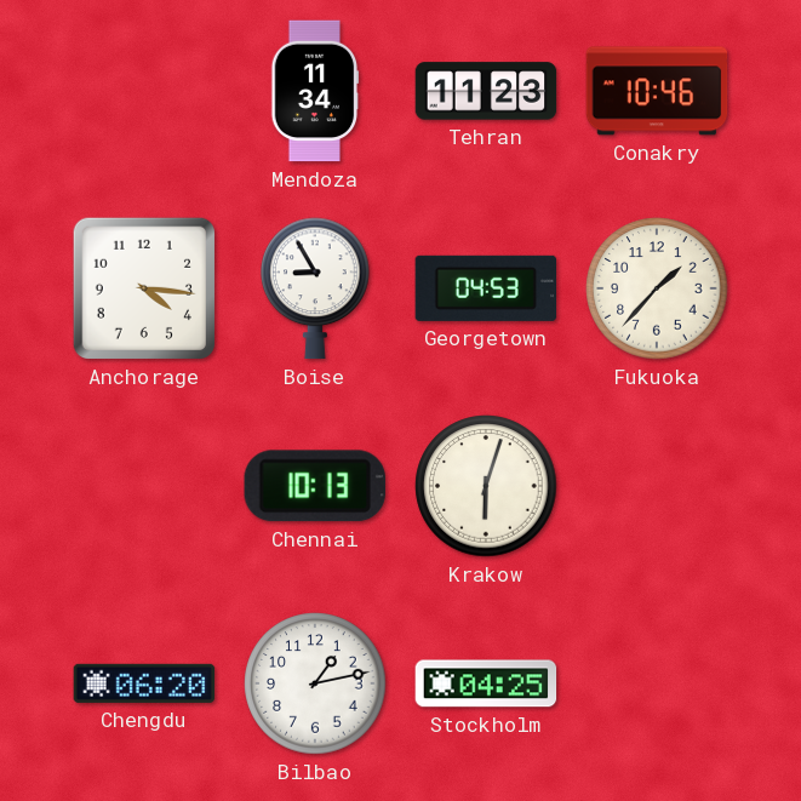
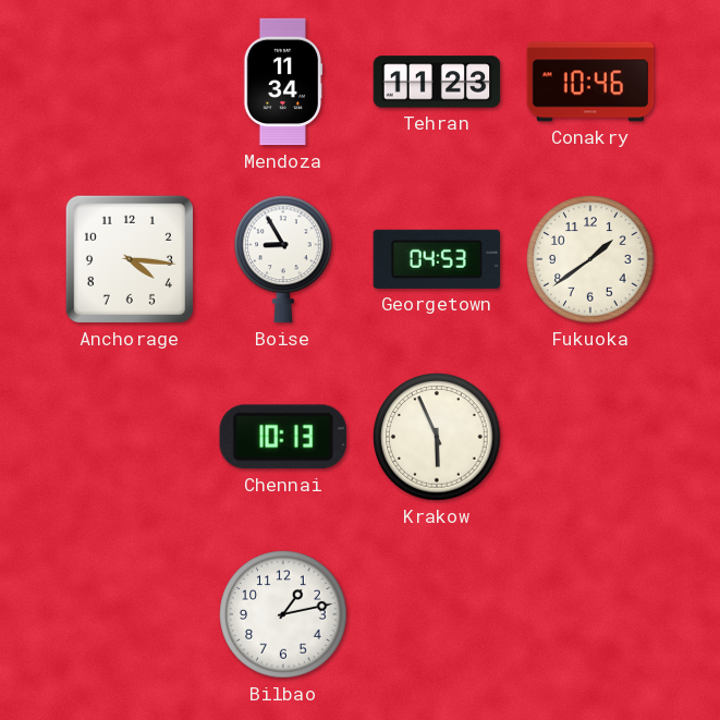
Fukuoka: 1:37 -> 1:39
Krakow: 6:03 -> 5:56
Chengdu: 06:20 -> none
Stockholm: 04:25 -> none
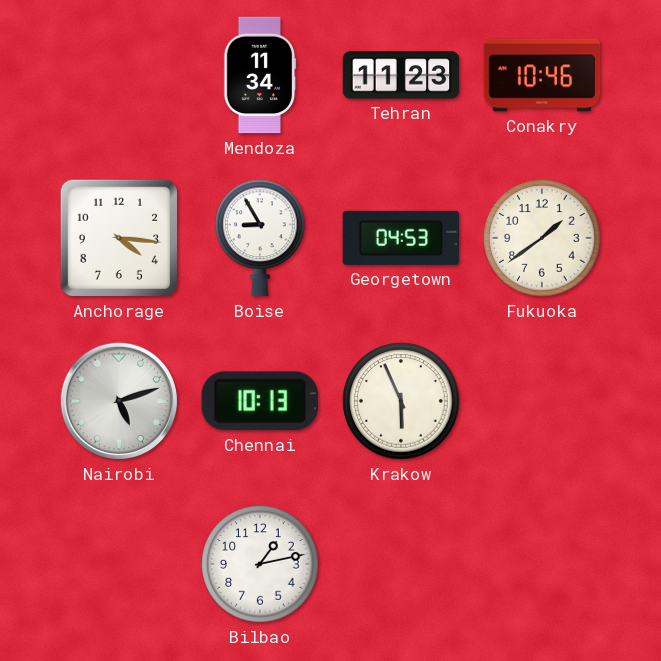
Nairobi: none -> 5:12
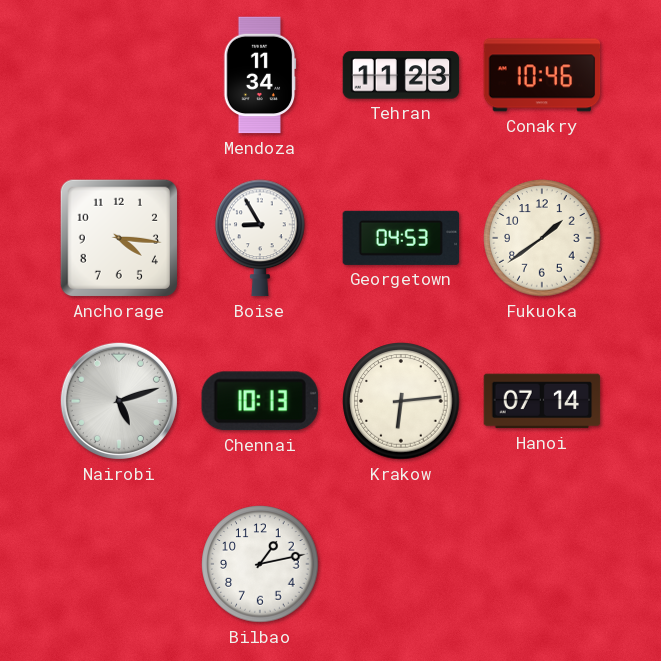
Krakow: 5:56 -> 6:14
Hanoi: none -> 07:14
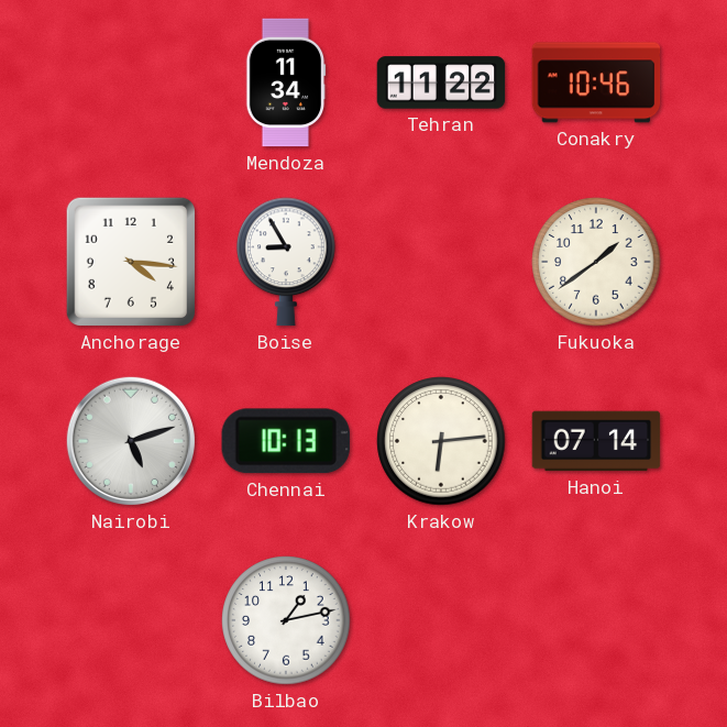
Tehran: 11:23 -> 11:22
Georgetown: 04:53 -> none
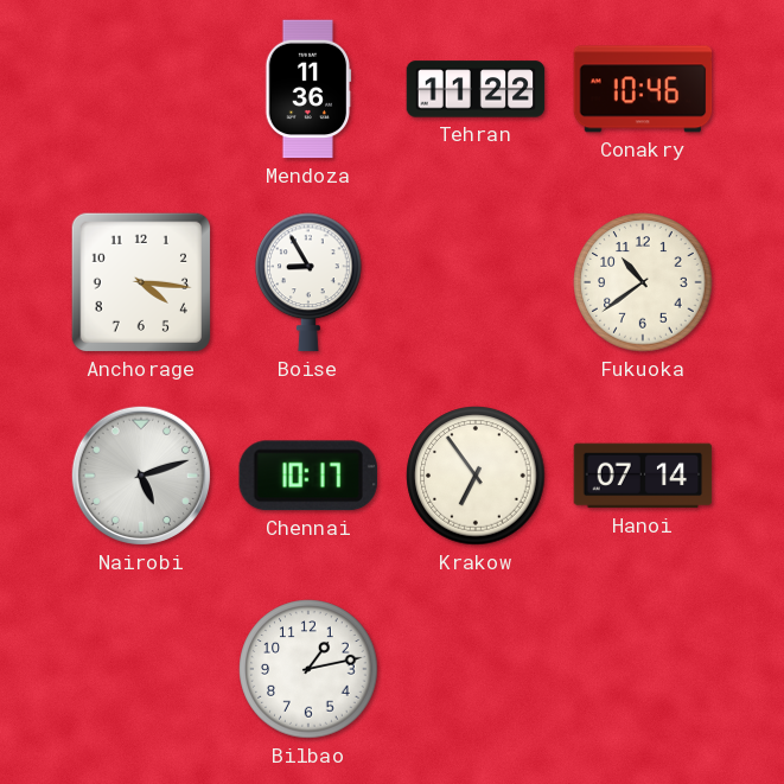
Mendoza: 11:34 -> 11:36
Fukuoka: 1:39 -> 10:39
Chennai: 10:13 -> 10:17
Krakow: 6:14 -> 6:54
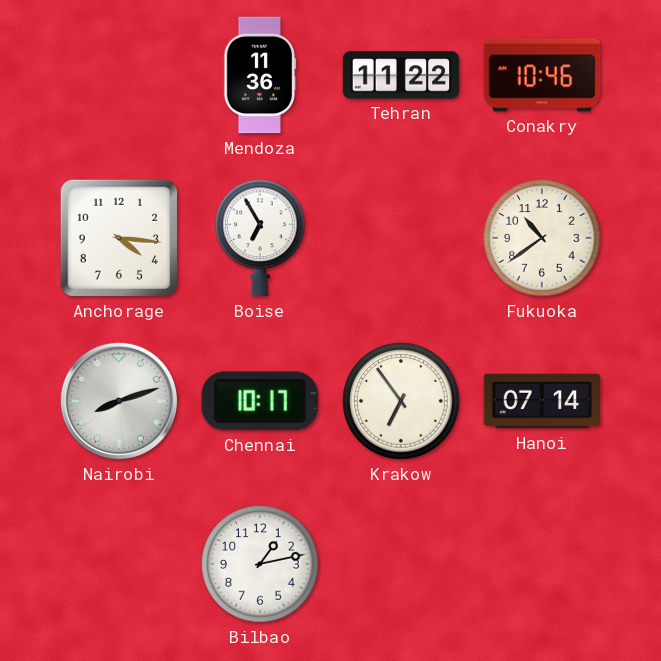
Boise: 8:55 -> 6:55
Nairobi: 5:12 -> 8:12
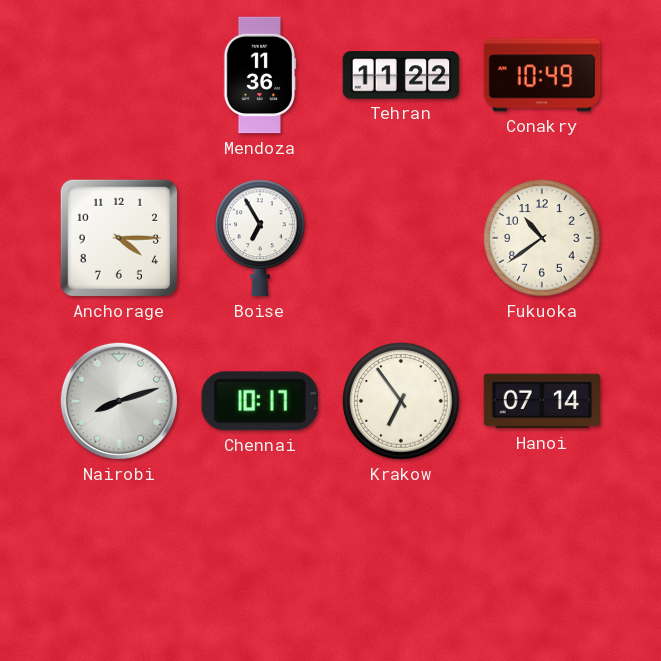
Conakry: 10:46 -> 10:49
Anchorage: 4:16 -> 4:15
Bilbao: 1:13 -> none
